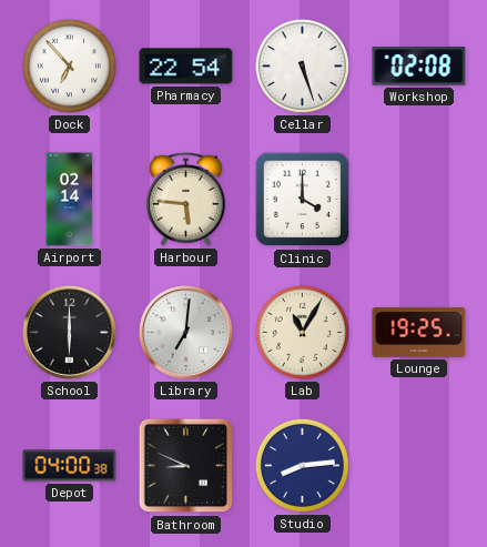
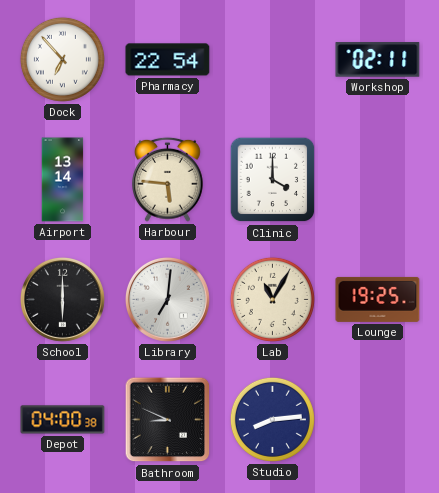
Cellar: 5:27 -> none
Workshop: 02:08 -> 02:11
Airport: 02:14 -> 13:14
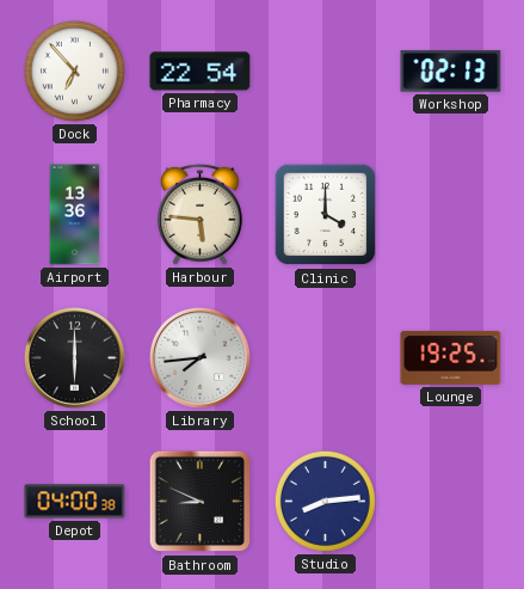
Workshop: 02:11 -> 02:13
Airport: 13:14 -> 13:36
Library: 7:01 -> 7:44
Lab: 11:05 -> none
